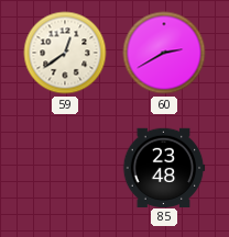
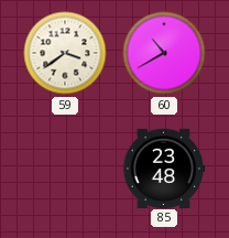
59: 12:39 -> 3:39
60: 2:40 -> 10:40
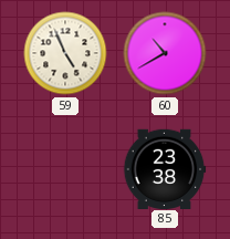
59: 3:39 -> 4:56
85: 23:48 -> 23:38
